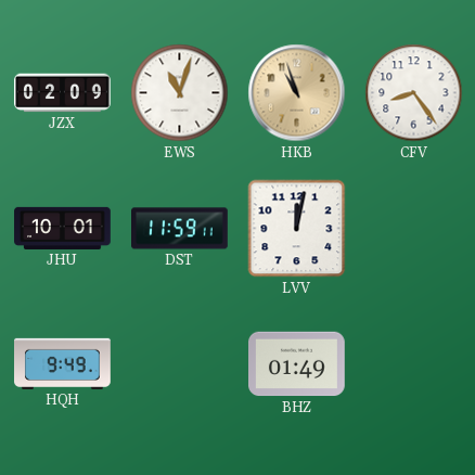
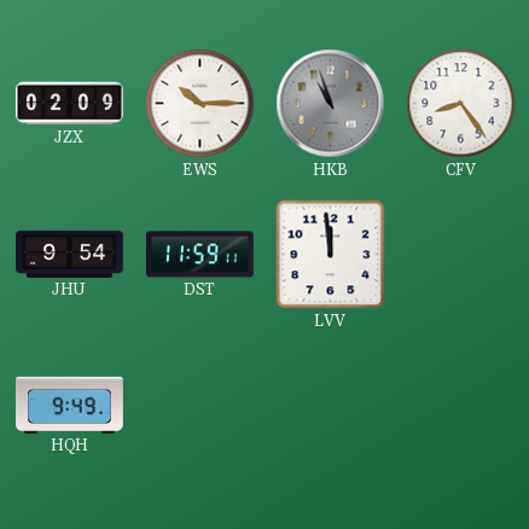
EWS: 11:03 -> 10:15
HKB dial: champagne -> grey
JHU: 10:01 -> 9:54
LVV: 12:02 -> 11:59
BHZ: 01:49 -> none
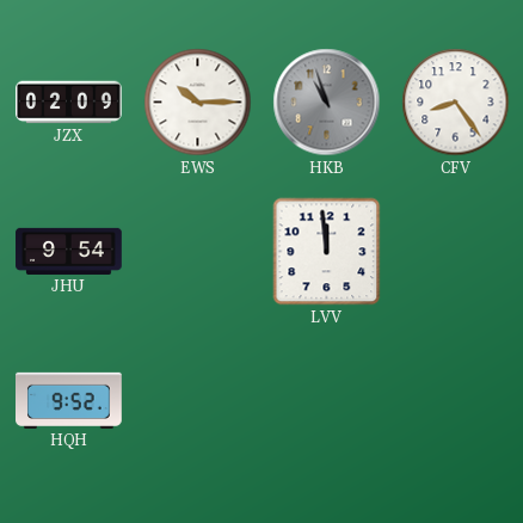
DST: 11:59 -> none
HQH: 9:49 -> 9:52
